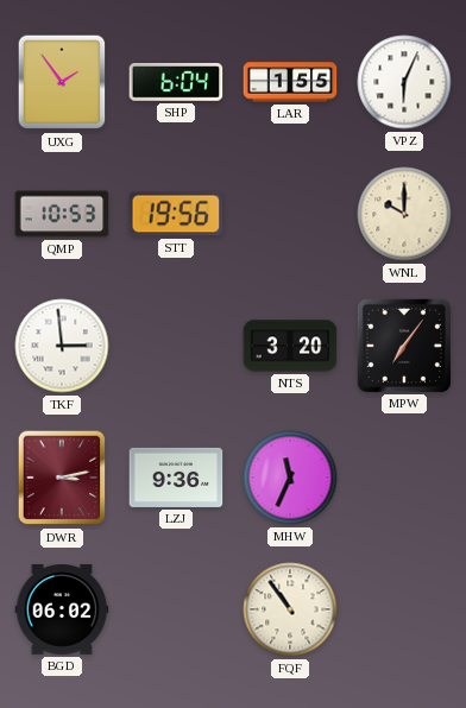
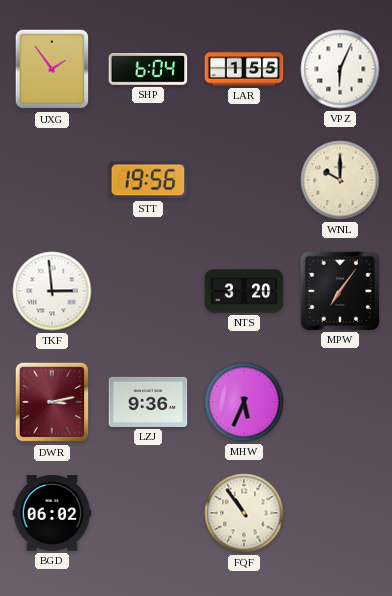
QMP: 10:53 -> none
MHW: 11:34 -> 5:34
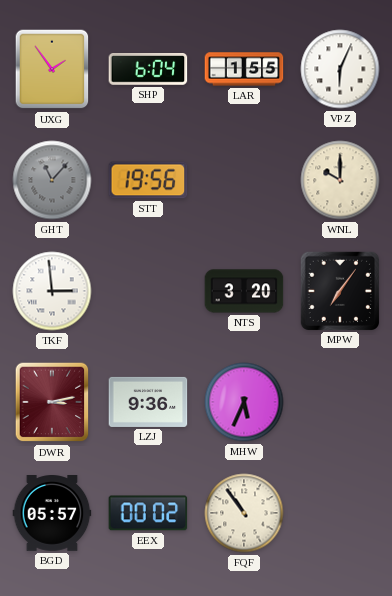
GHT: none -> 11:07
BGD: 06:02 -> 05:57
EEX: none -> 00:02
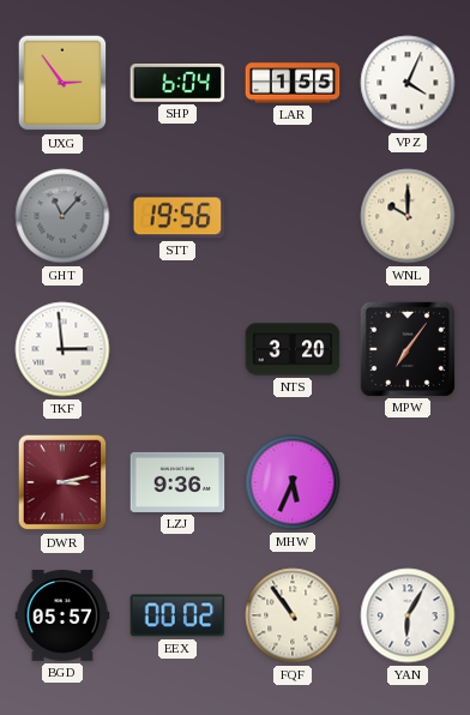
UXG: 1:54 -> 2:54
VPZ: 6:04 -> 4:04
YAN: none -> 6:05
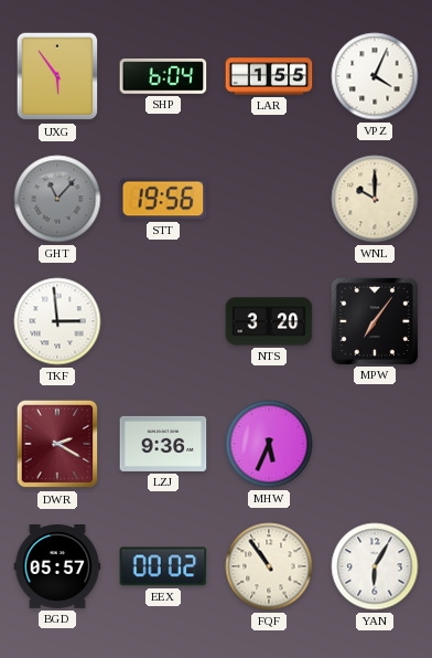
UXG: 2:54 -> 5:54
DWR: 3:13 -> 2:20
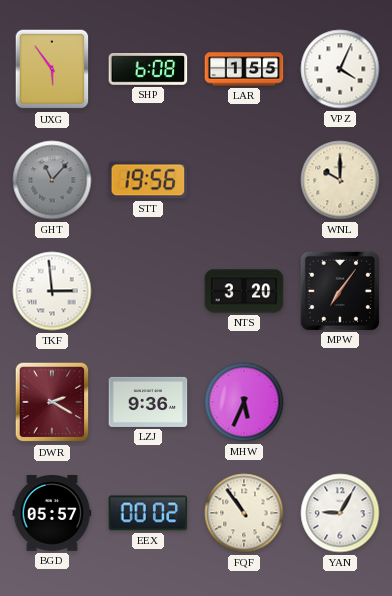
SHP: 6:04 -> 6:08
YAN: 6:05 -> 9:05
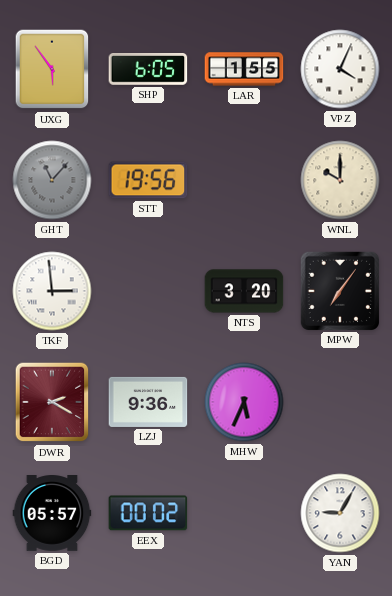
SHP: 6:08 -> 6:05
FQF: 10:54 -> none
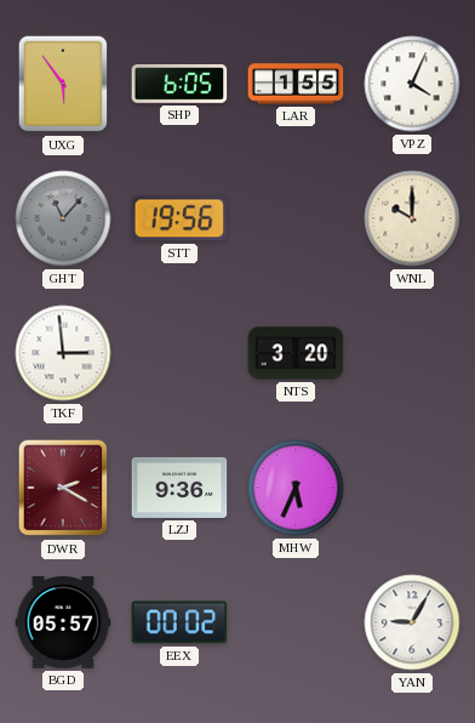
MPW: 7:06 -> none
